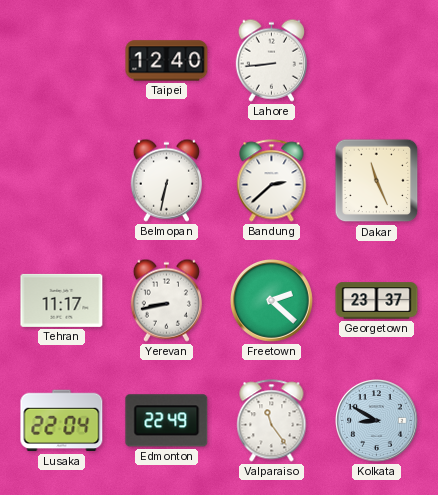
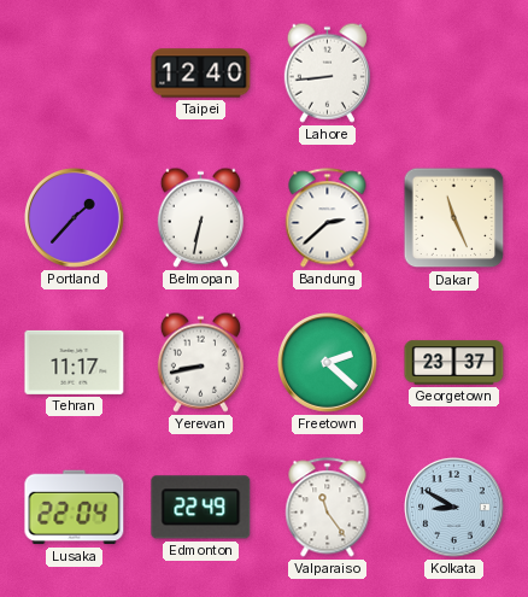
Portland: none -> 1:37
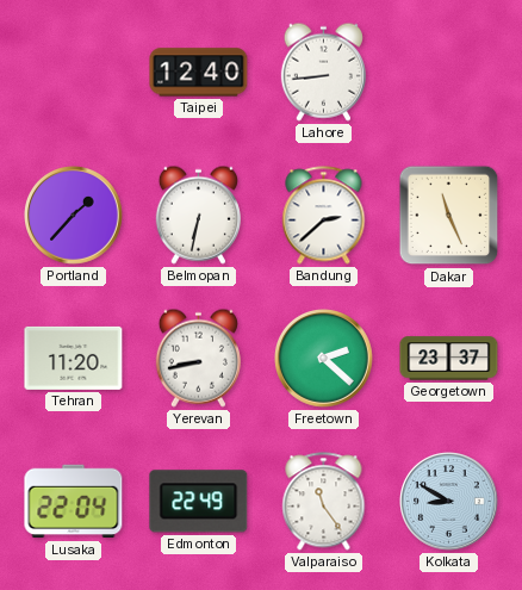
Tehran: 11:17 -> 11:20
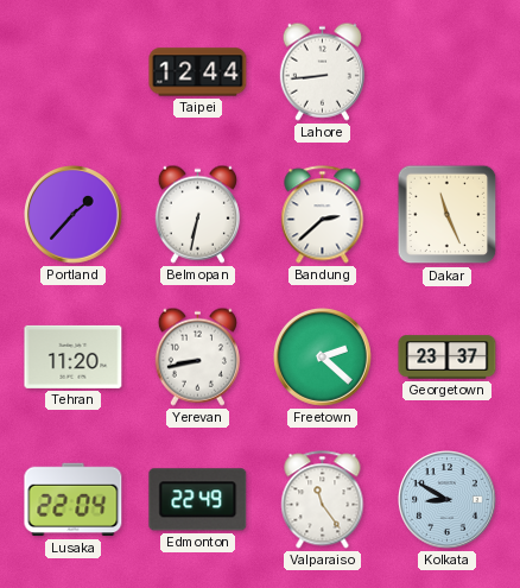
Taipei: 12:40 -> 12:44
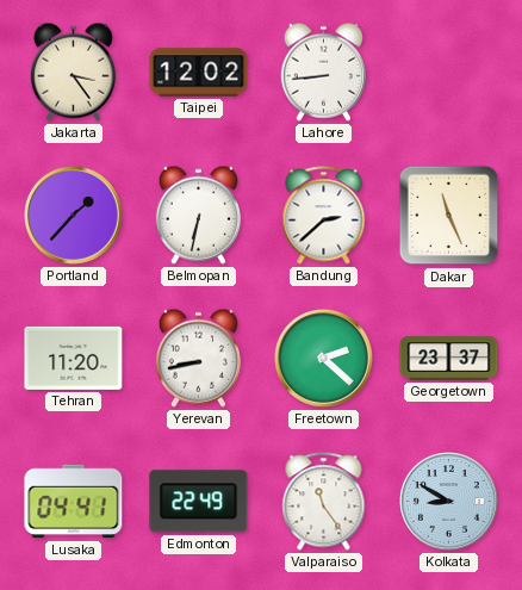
Jakarta: none -> 3:24
Taipei: 12:44 -> 12:02
Lusaka: 22:04 -> 04:41
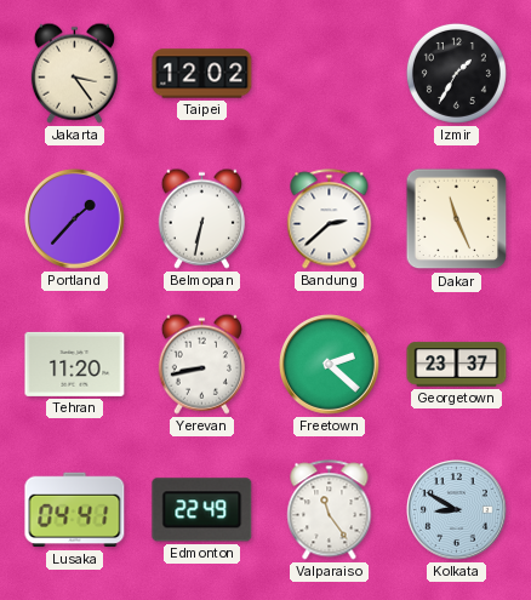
Lahore: 8:44 -> none
Izmir: none -> 1:35
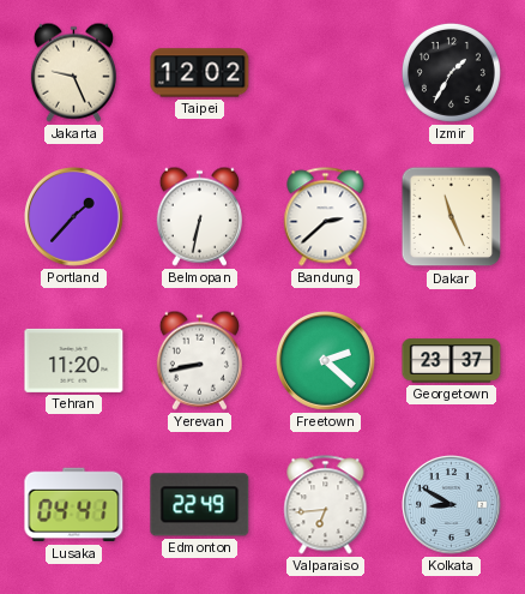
Jakarta: 3:24 -> 9:26
Valparaiso: 11:24 -> 6:44
